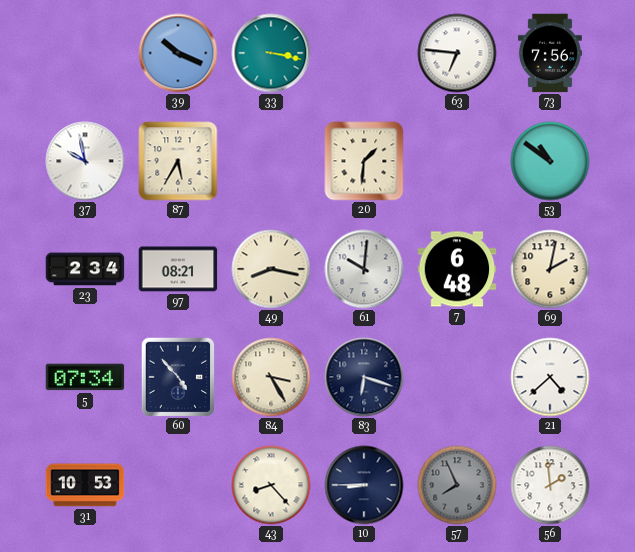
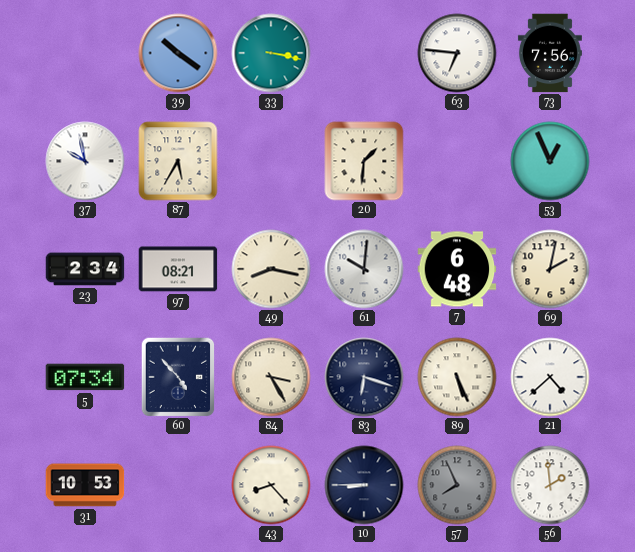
39: 10:19 -> 10:21
53: 10:51 -> 12:56
89: none -> 5:26
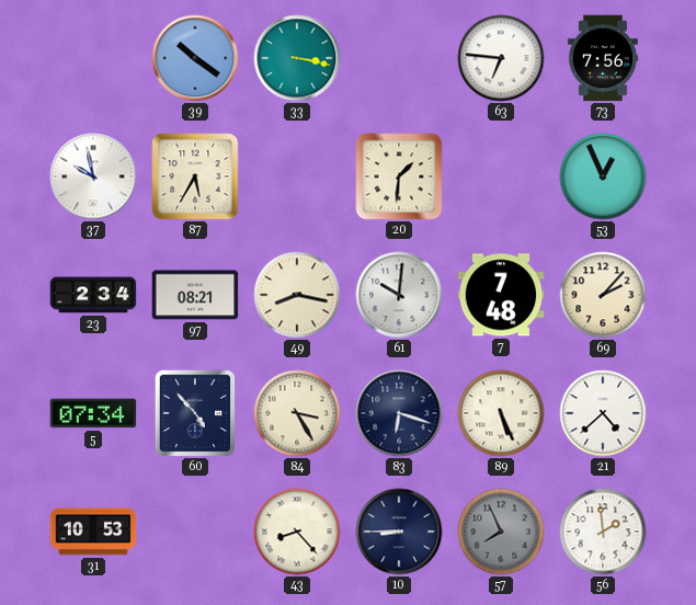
7: 6:48 -> 7:48
69: 2:02 -> 2:07
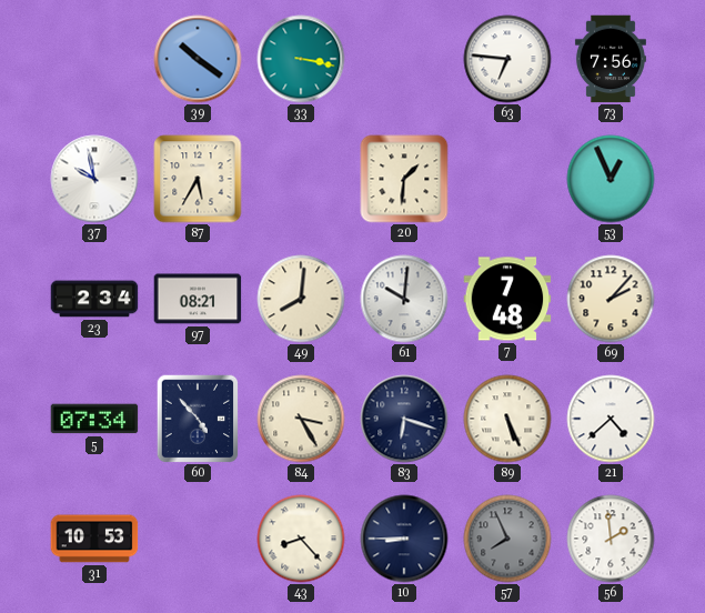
49: 8:17 -> 8:01
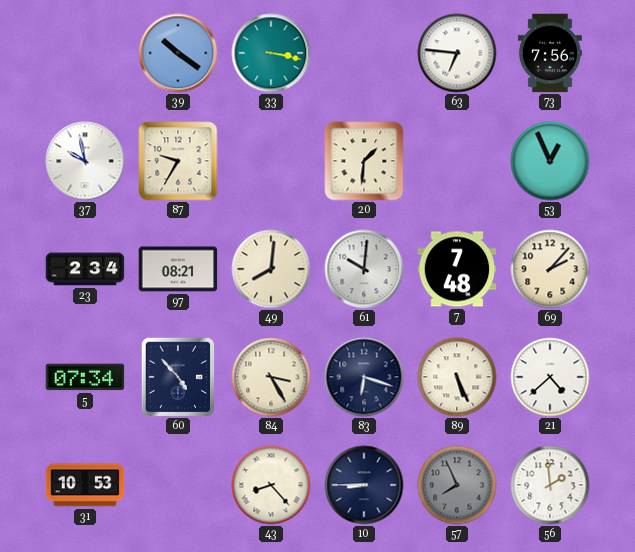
87: 5:35 -> 9:35
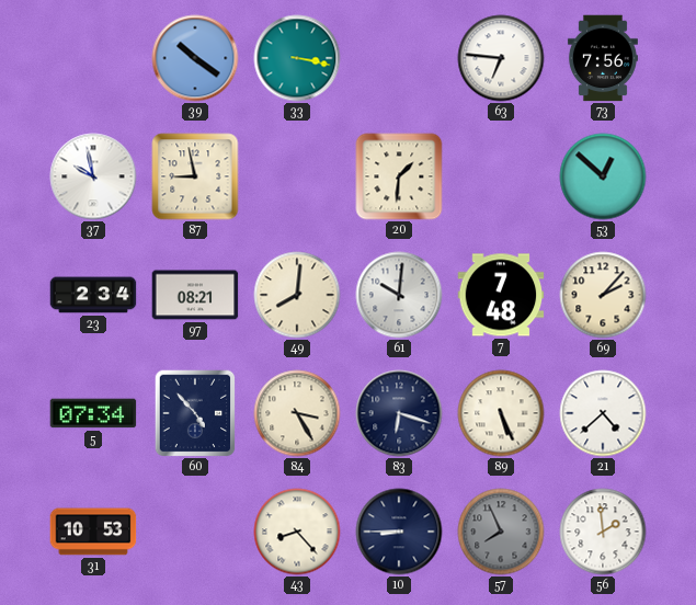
87: 9:35 -> 8:58
53: 12:56 -> 12:52
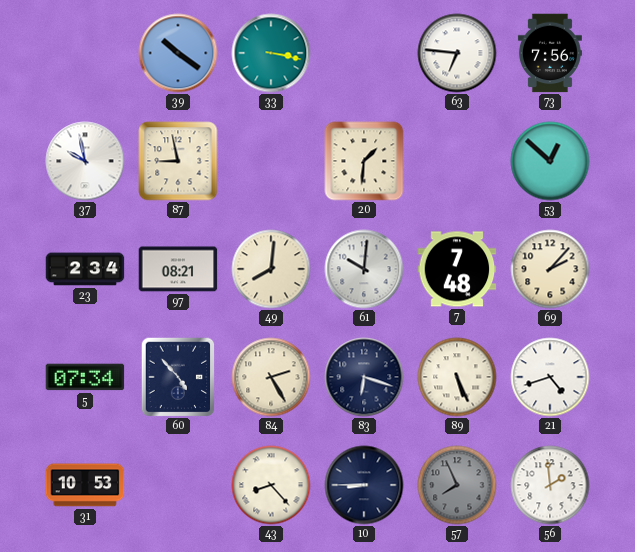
84: 3:25 -> 2:25
21: 4:38 -> 4:42
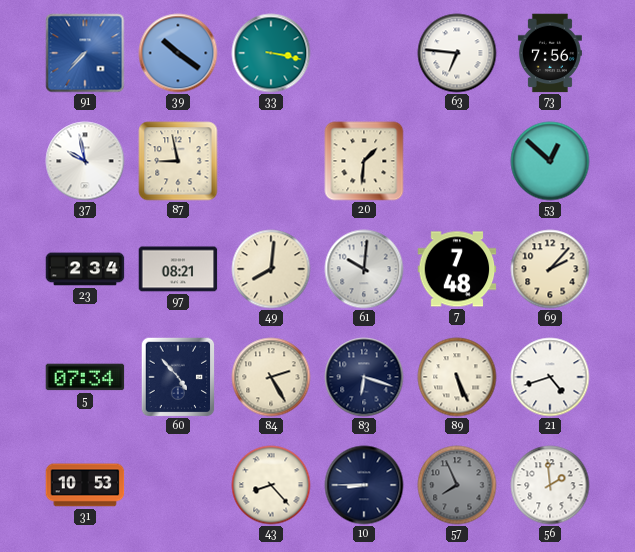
91: none -> 7:37
